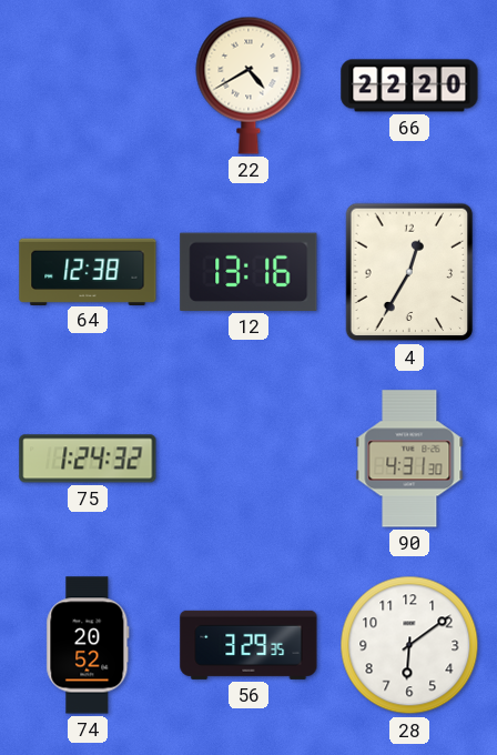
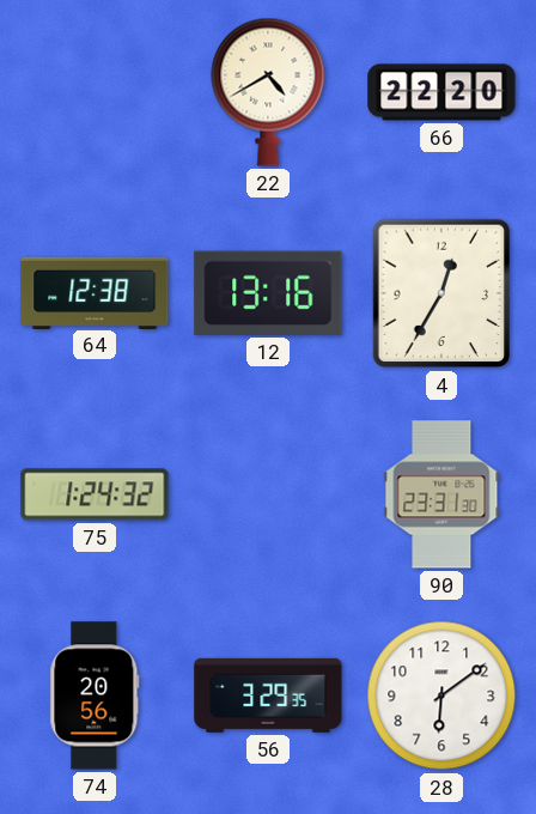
90: 4:31 -> 23:31
74: 20:52 -> 20:56
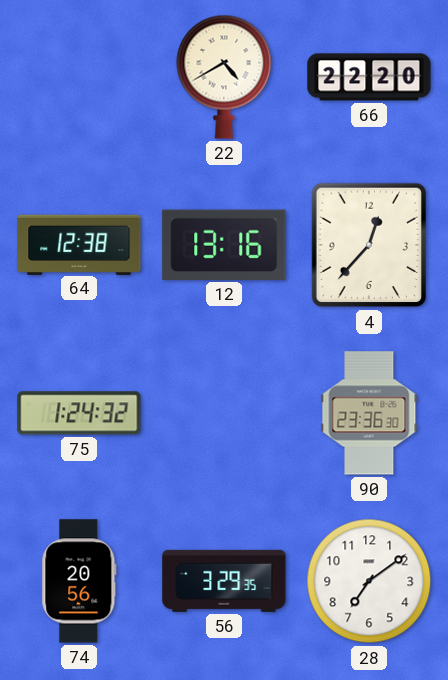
4: 12:35 -> 12:37
90: 23:31 -> 23:36
28: 6:09 -> 7:09
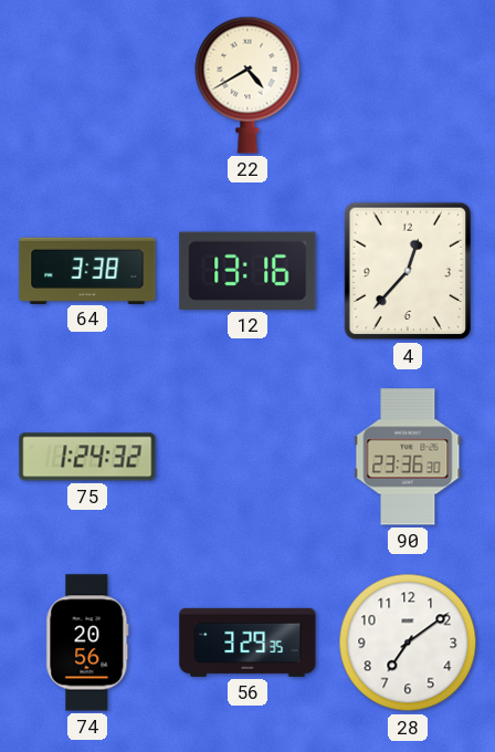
66: 22:20 -> none
64: 12:38 -> 3:38
